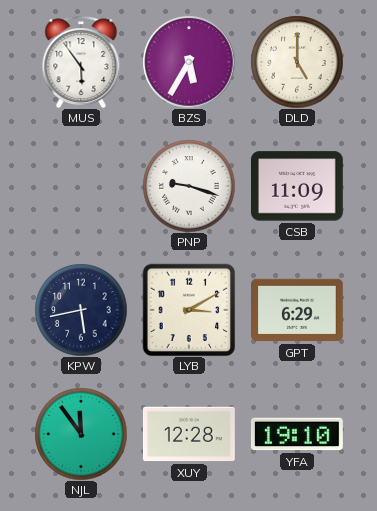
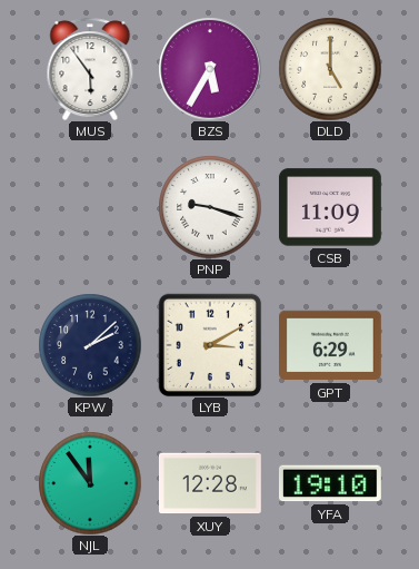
KPW: 5:43 -> 2:08
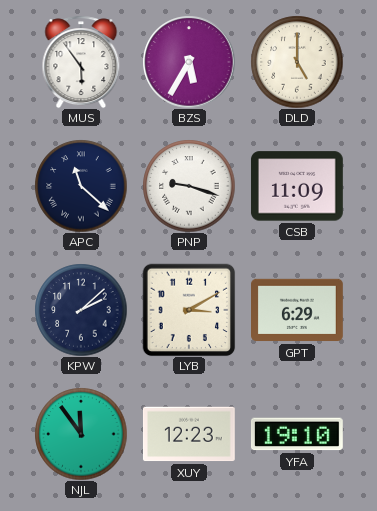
APC: none -> 11:22
XUY: 12:28 -> 12:23
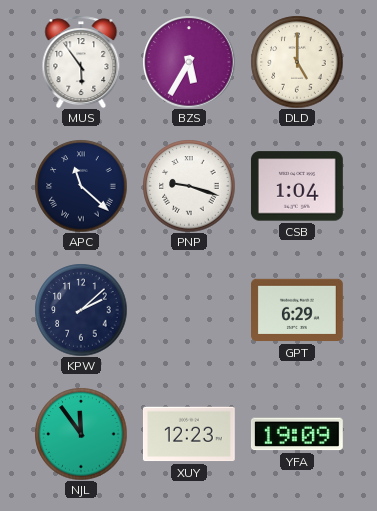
CSB: 11:09 -> 1:04
LYB: 3:10 -> none
YFA: 19:10 -> 19:09
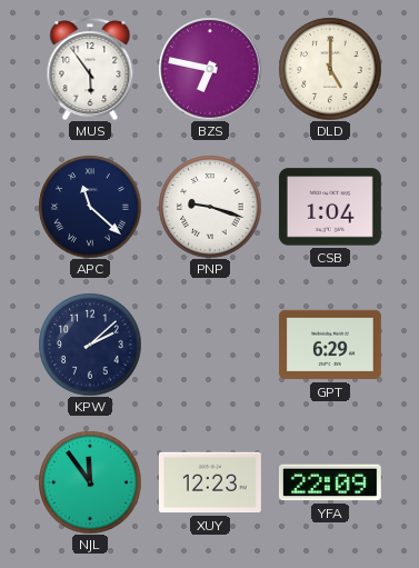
BZS: 5:35 -> 6:47
YFA: 19:09 -> 22:09
